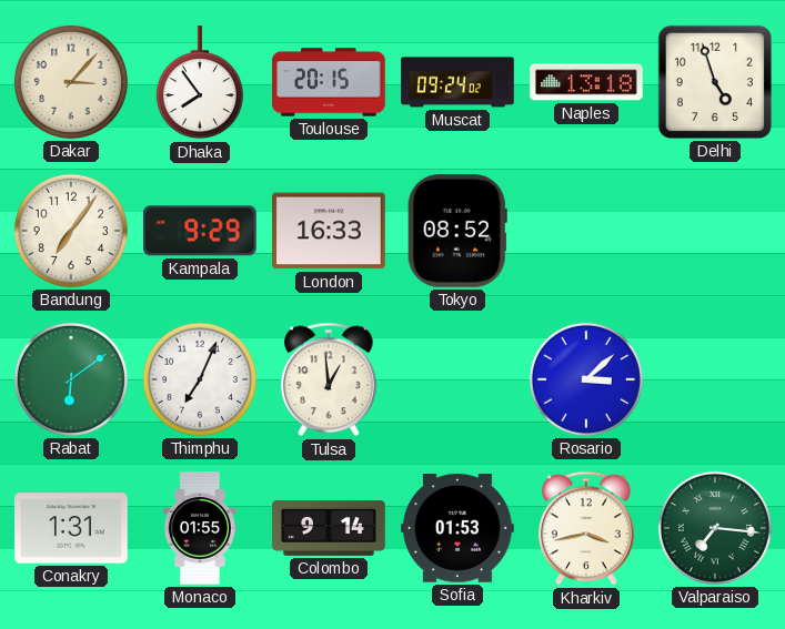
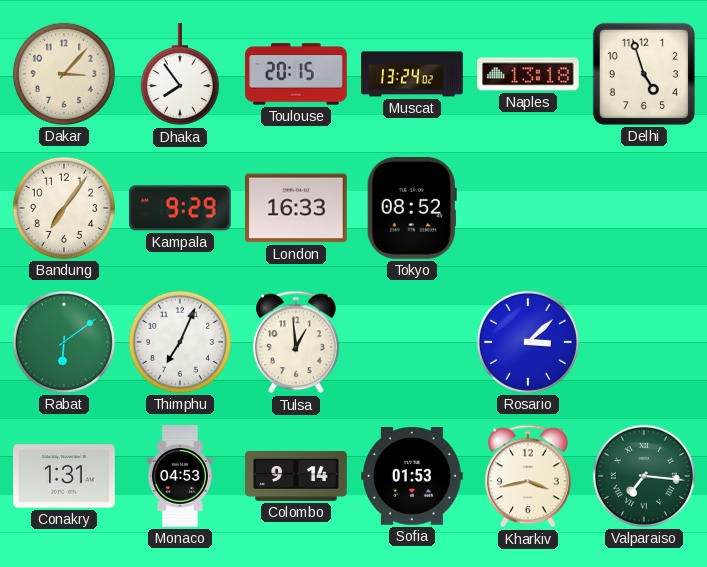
Muscat: 09:24 -> 13:24
Monaco: 01:55 -> 04:53
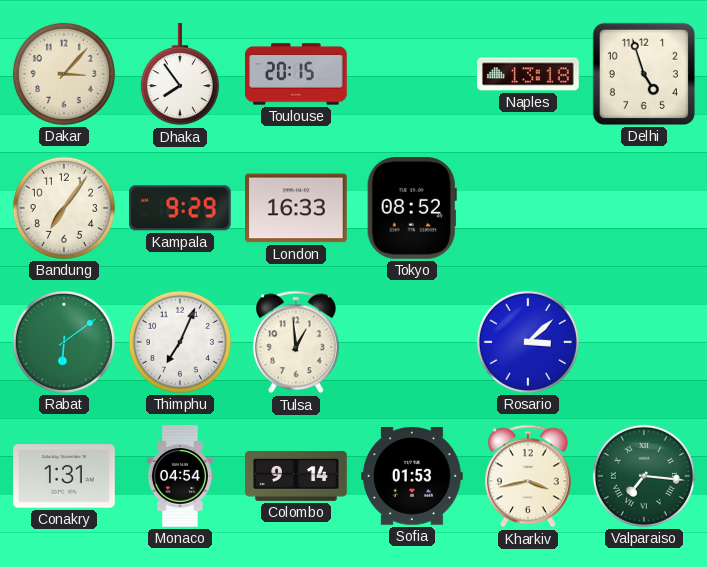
Muscat: 13:24 -> none
Monaco: 04:53 -> 04:54
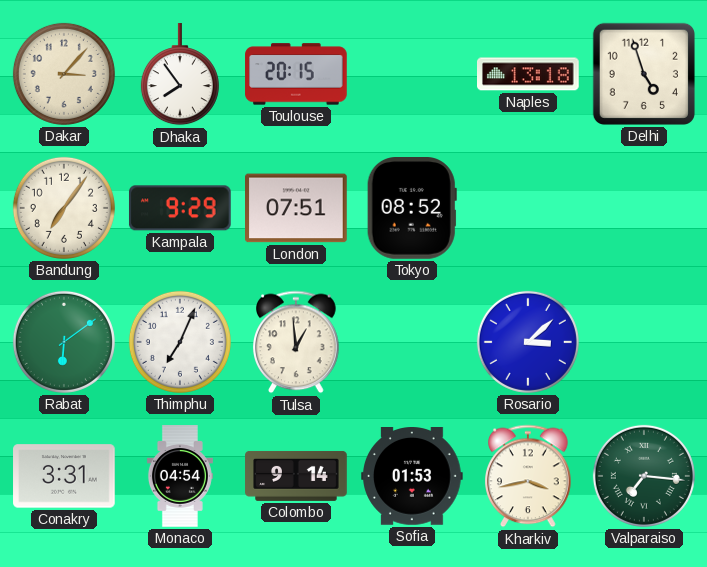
London: 16:33 -> 07:51
Conakry: 1:31 -> 3:31
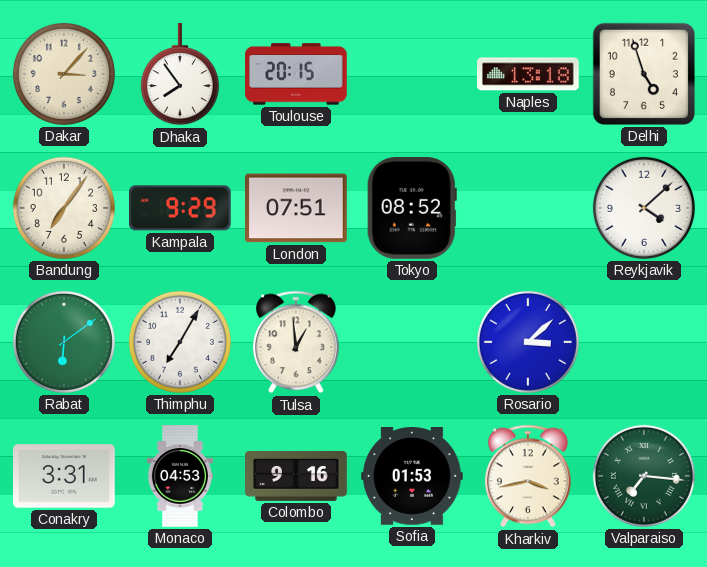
Reykjavik: none -> 4:08
Thimphu: 7:04 -> 7:05
Monaco: 04:54 -> 04:53
Colombo: 9:14 -> 9:16
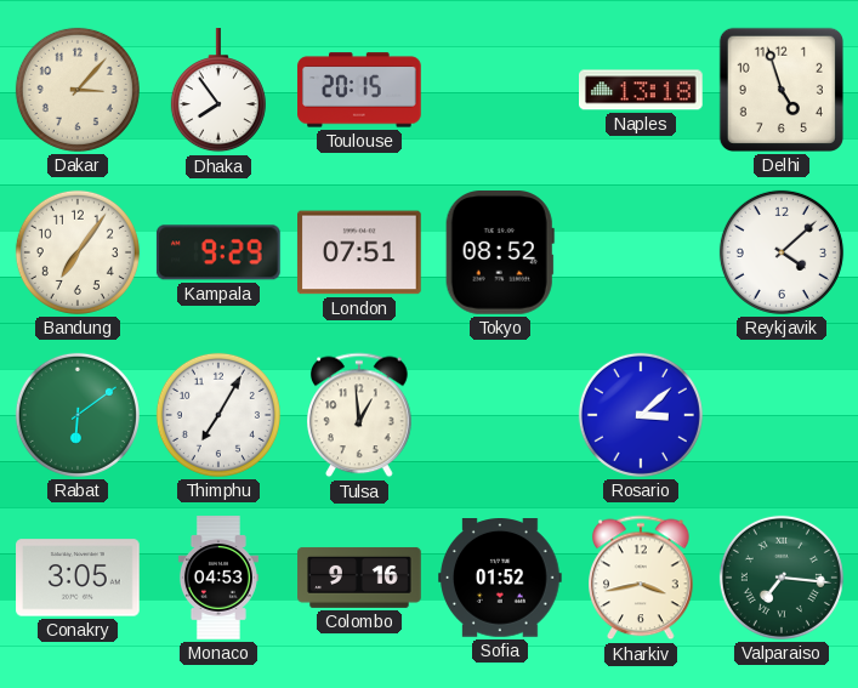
Conakry: 3:31 -> 3:05
Sofia: 01:53 -> 01:52
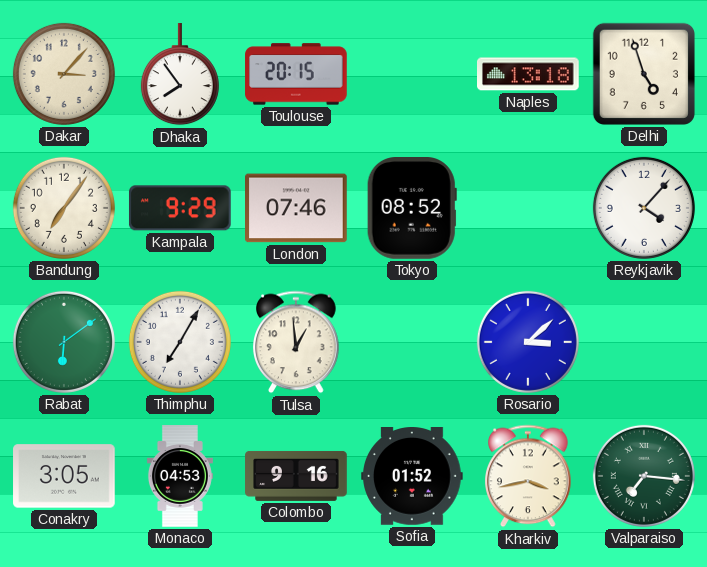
London: 07:51 -> 07:46
Reykjavik: 4:08 -> 4:07
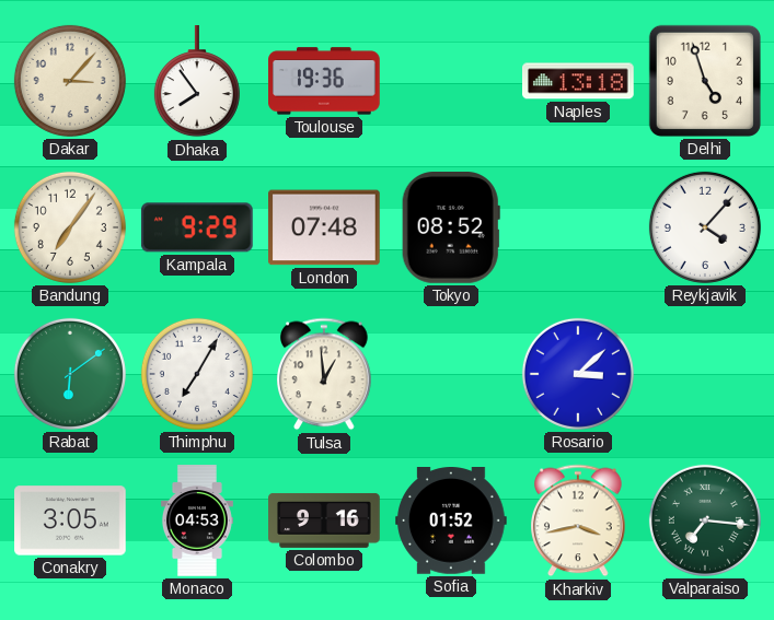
Toulouse: 20:15 -> 19:36
London: 07:46 -> 07:48
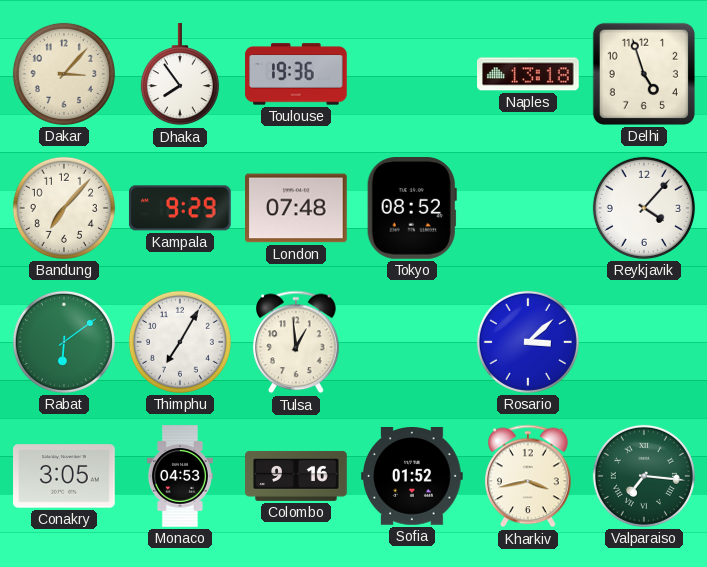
Bandung: 7:06 -> 7:07
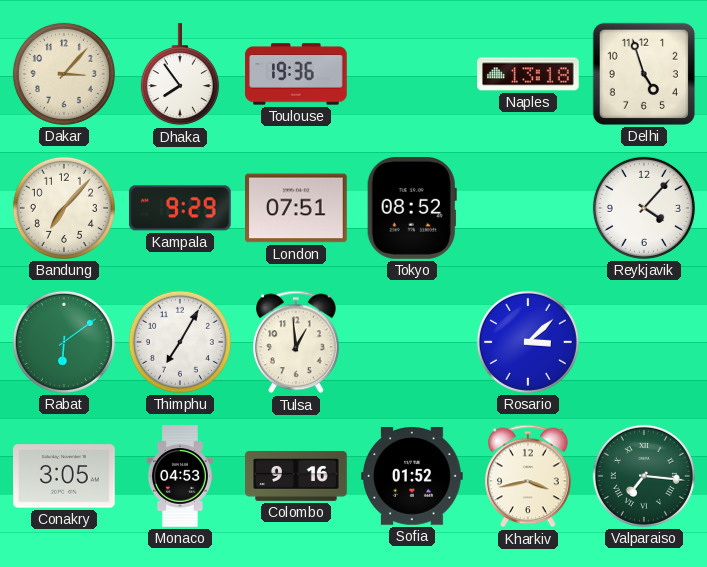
London: 07:48 -> 07:51
